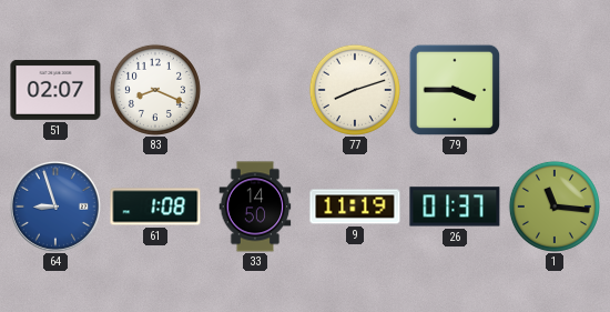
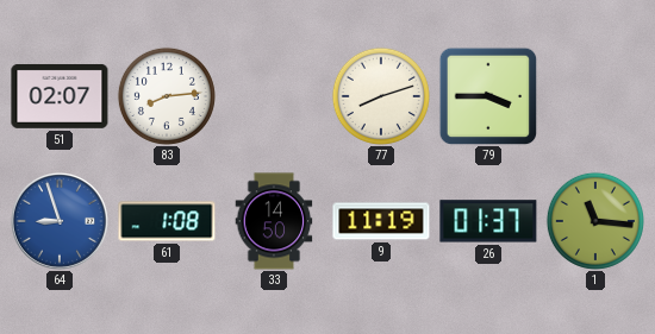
83: 8:19 -> 8:14
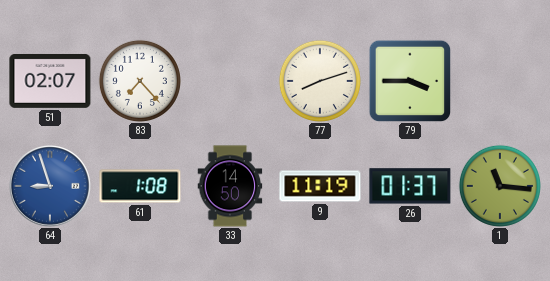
83: 8:14 -> 7:23
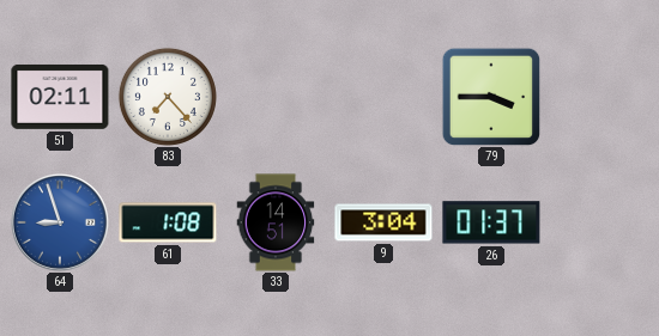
51: 02:07 -> 02:11
77: 8:12 -> none
33: 14:50 -> 14:51
9: 11:19 -> 3:04
1: 11:16 -> none
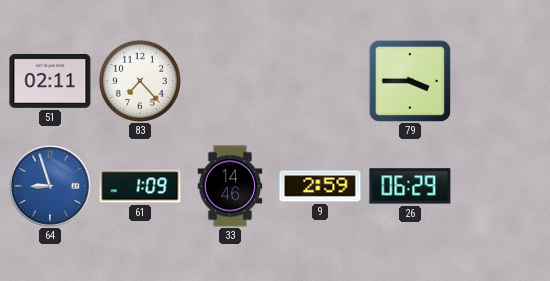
61: 1:08 -> 1:09
33: 14:51 -> 14:46
9: 3:04 -> 2:59
26: 01:37 -> 06:29
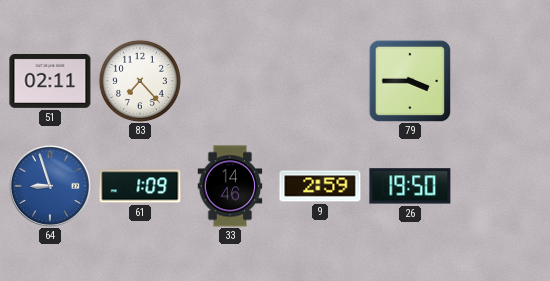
26: 06:29 -> 19:50
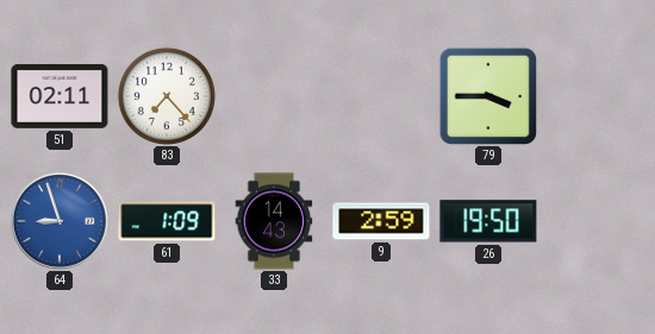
33: 14:46 -> 14:43
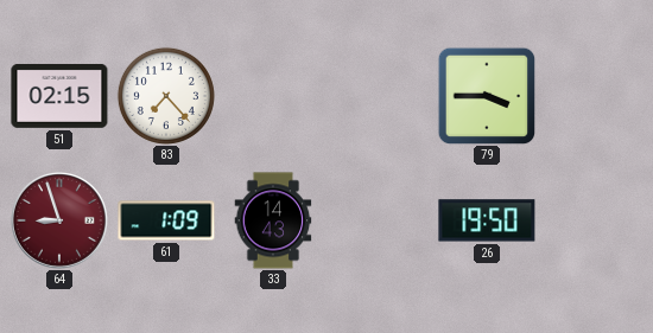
51: 02:11 -> 02:15
64 dial: blue -> burgundy
9: 2:59 -> none
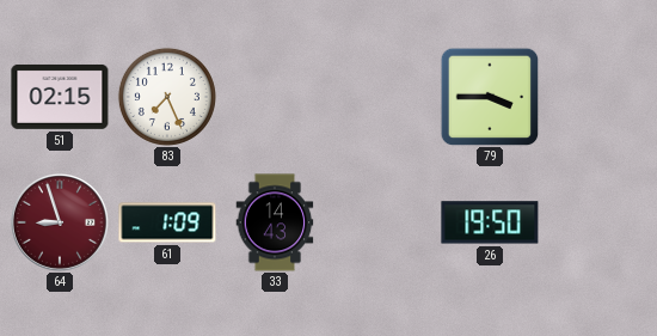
83: 7:23 -> 7:26
